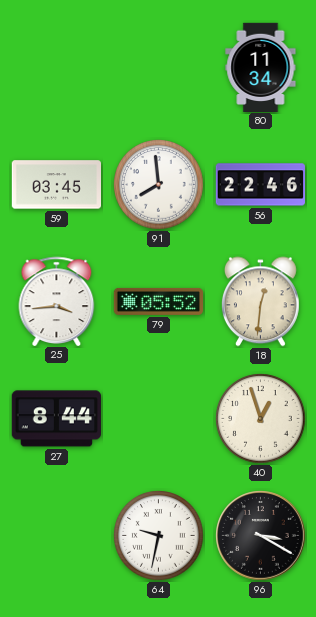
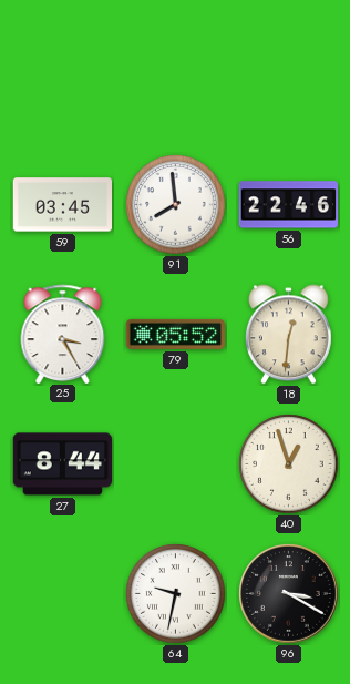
80: 11:34 -> none
25: 3:44 -> 3:25
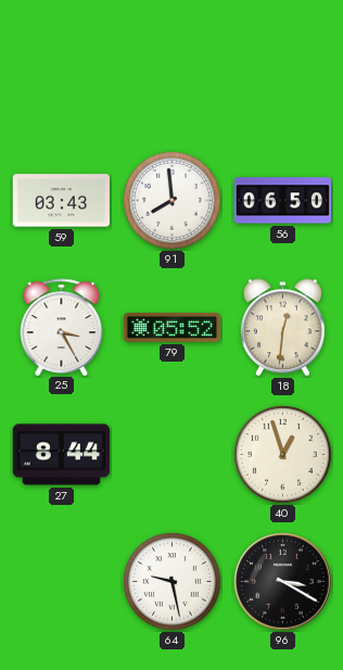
59: 03:45 -> 03:43
56: 22:46 -> 06:50
64: 9:32 -> 9:28
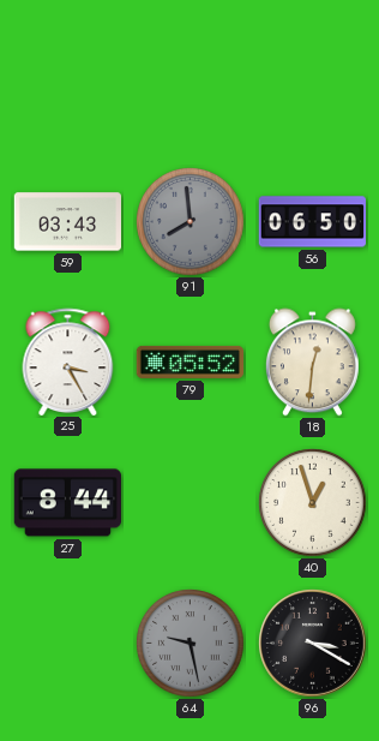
91 dial: white -> grey
64 dial: white -> grey
